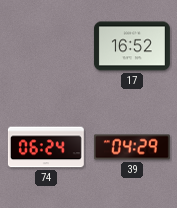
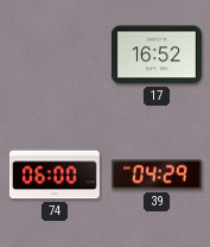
74: 06:24 -> 06:00
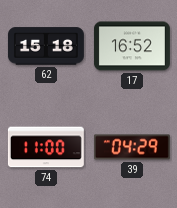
62: none -> 15:18
74: 06:00 -> 11:00
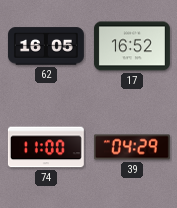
62: 15:18 -> 16:05
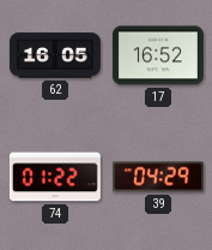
74: 11:00 -> 01:22
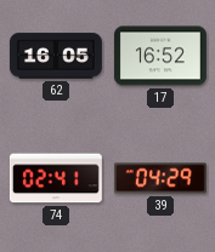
74: 01:22 -> 02:41
